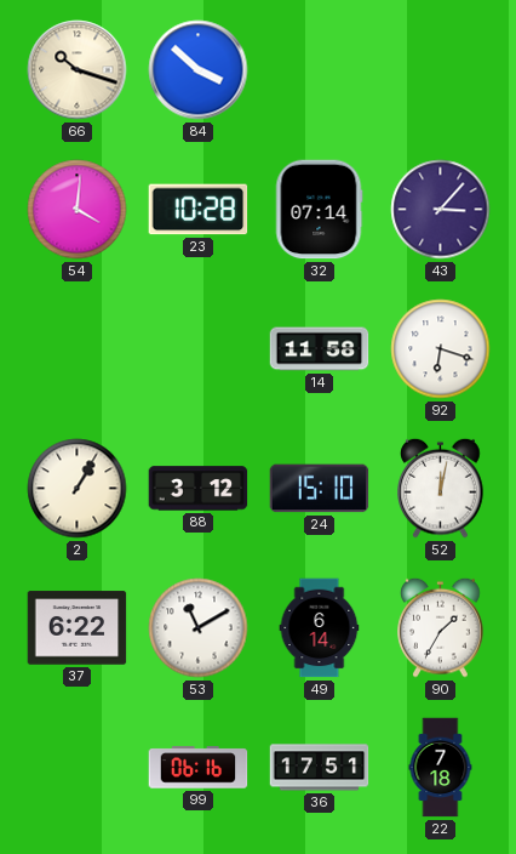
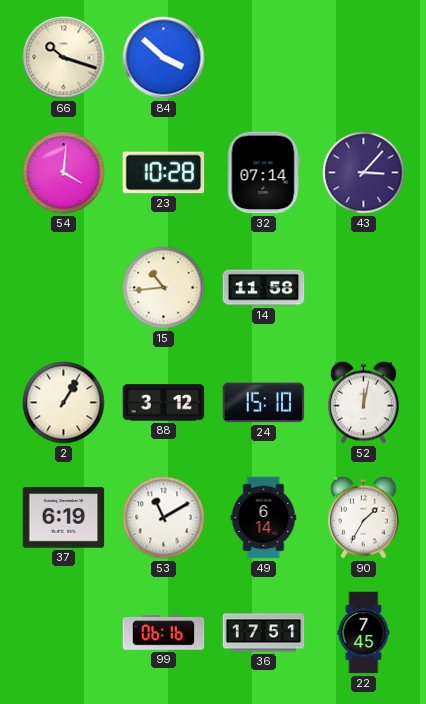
15: none -> 10:44
92: 6:18 -> none
37: 6:22 -> 6:19
22: 7:18 -> 7:45
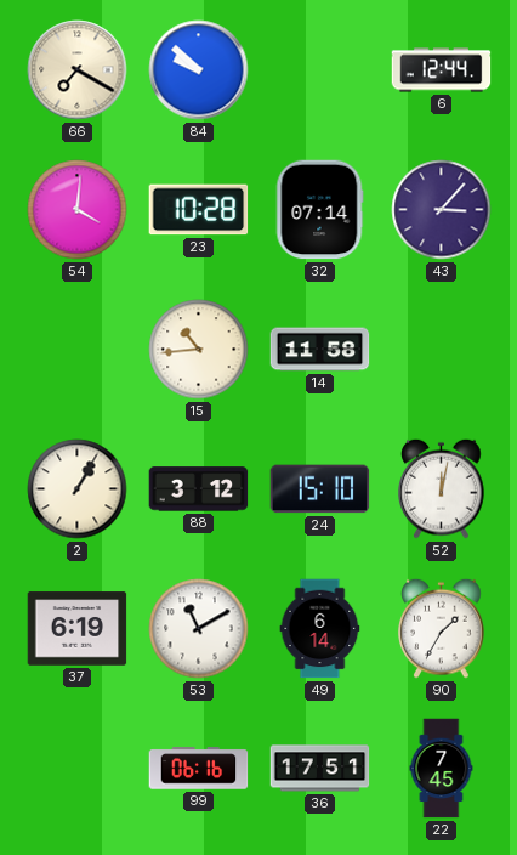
66: 10:18 -> 7:20
84: 3:52 -> 9:52
6: none -> 12:44
